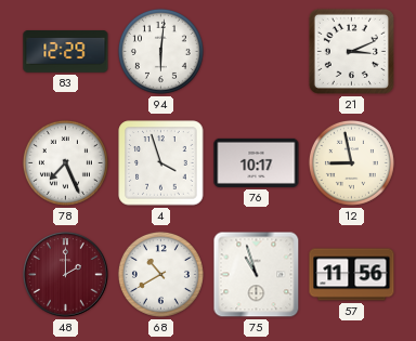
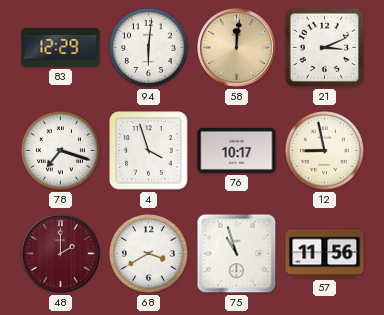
58: none -> 12:01
78: 7:26 -> 7:18
68: 10:40 -> 3:40
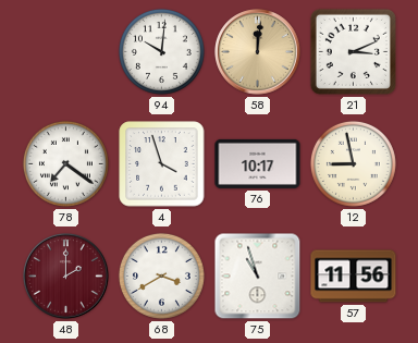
83: 12:29 -> none
94: 6:01 -> 10:01
78: 7:18 -> 7:21
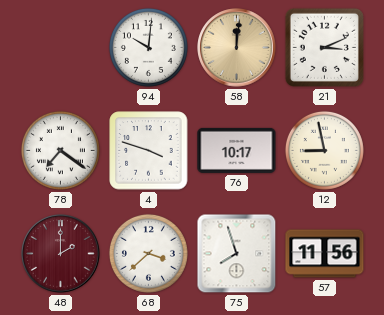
4: 3:57 -> 3:48
68: 3:40 -> 3:38
75: 10:57 -> 7:57
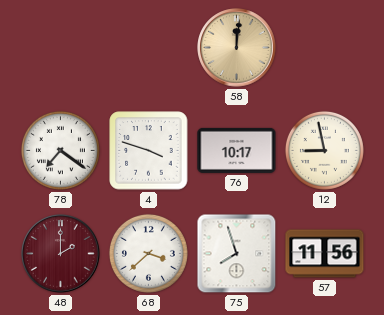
94: 10:01 -> none
21: 3:11 -> none
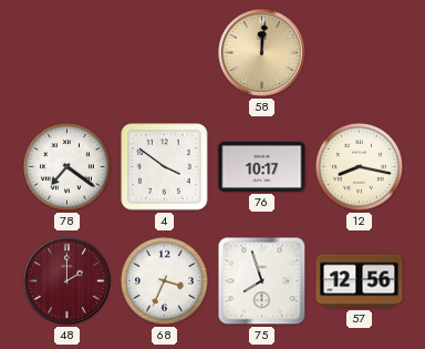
4: 3:48 -> 3:51
12: 8:58 -> 8:17
68: 3:38 -> 3:34
57: 11:56 -> 12:56
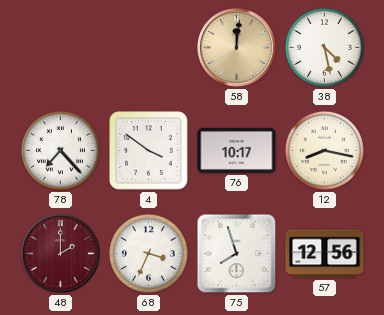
38: none -> 4:28
78: 7:21 -> 7:23
